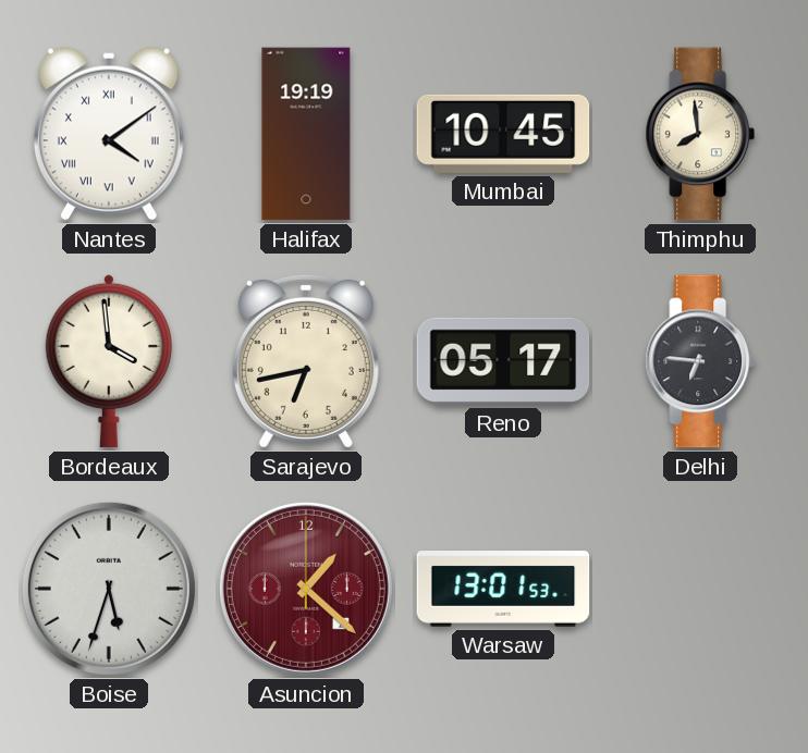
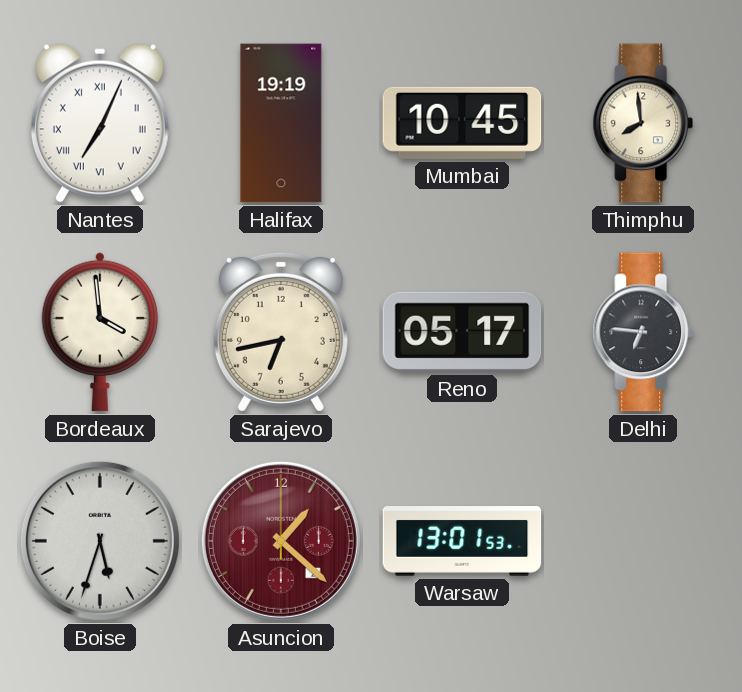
Nantes: 4:09 -> 7:04
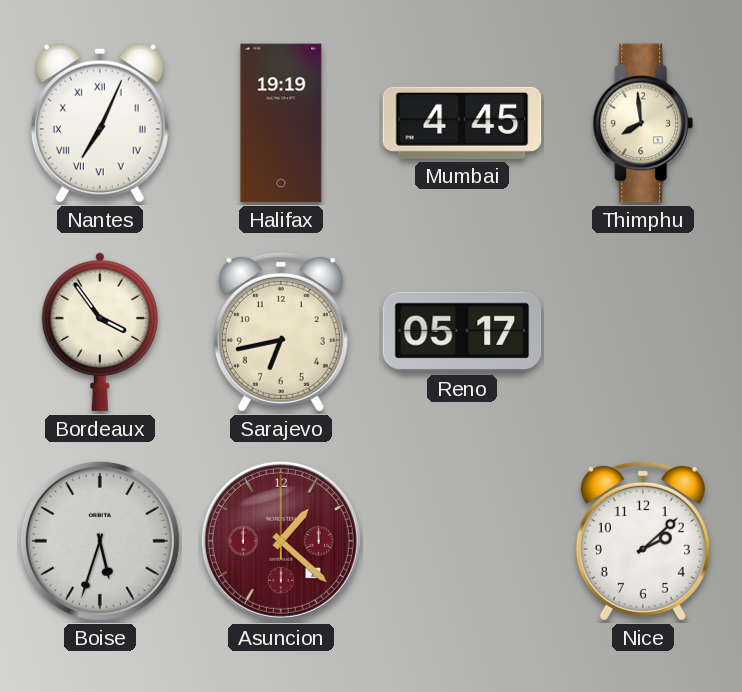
Mumbai: 10:45 -> 4:45
Bordeaux: 3:59 -> 3:54
Delhi: 6:46 -> none
Warsaw: 13:01 -> none
Nice: none -> 2:08
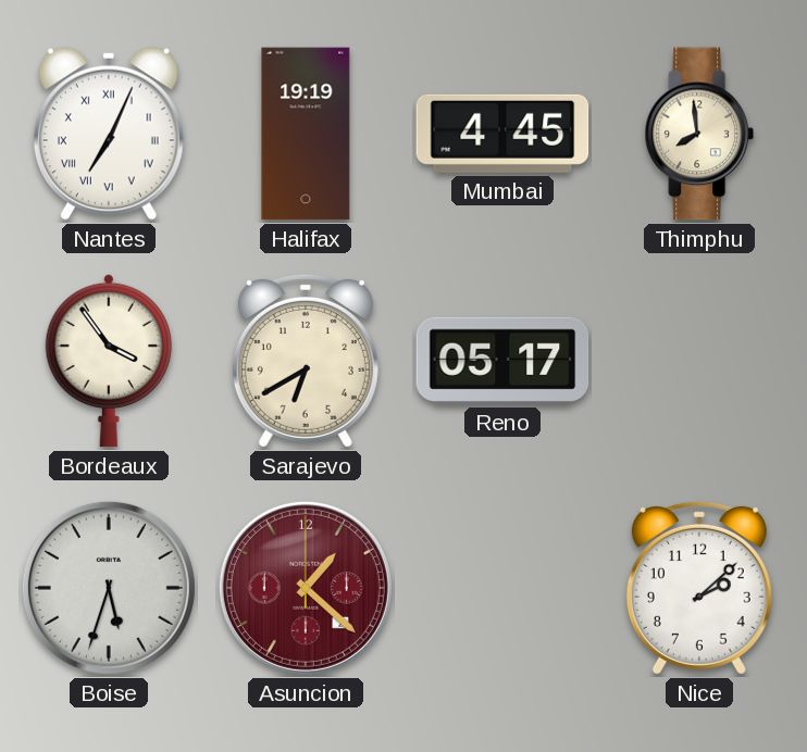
Sarajevo: 6:43 -> 6:40
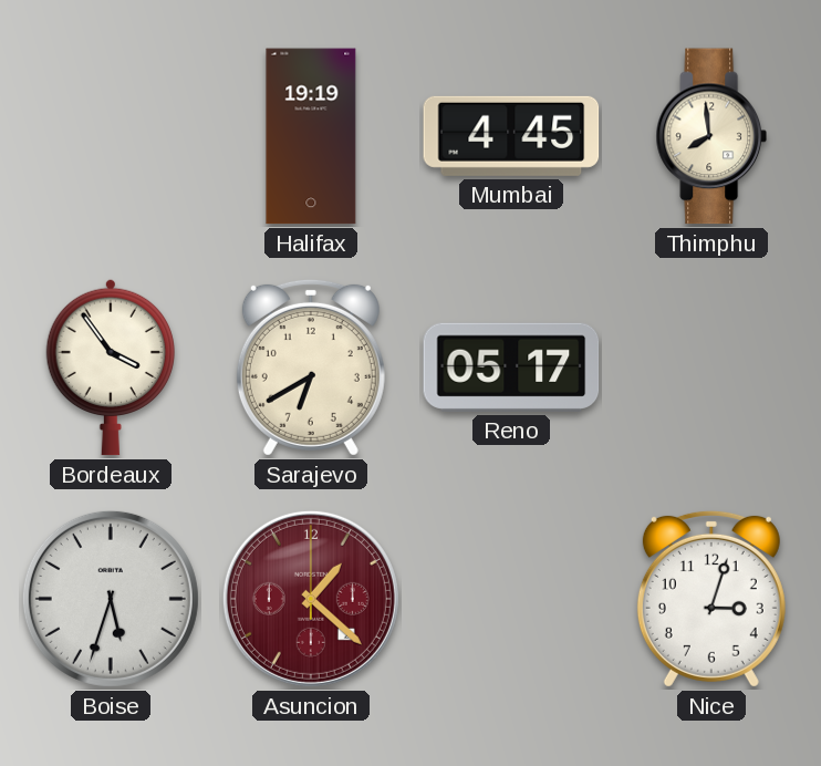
Nantes: 7:04 -> none
Nice: 2:08 -> 3:03
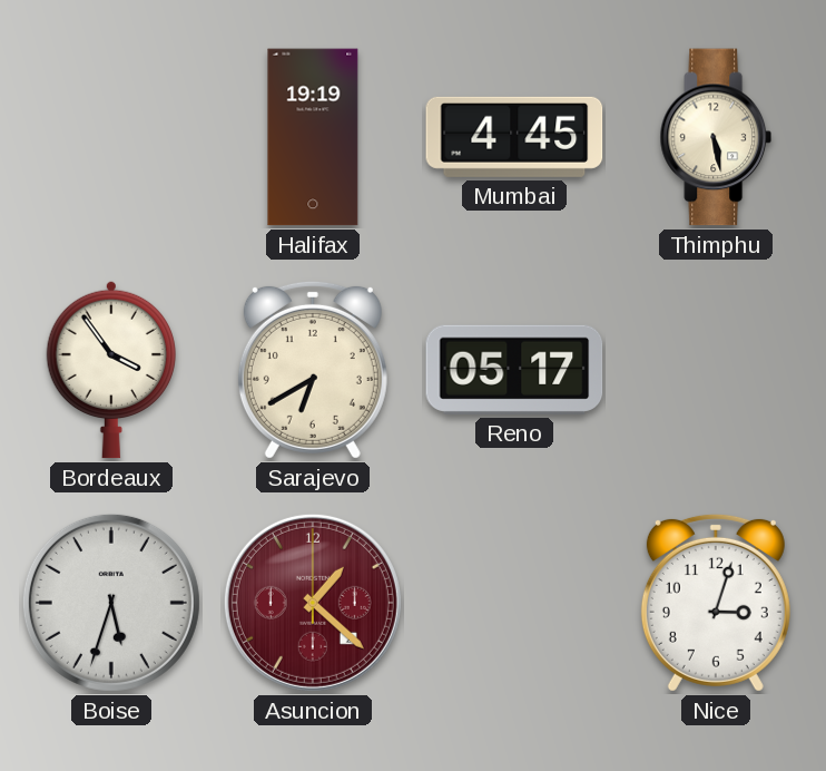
Thimphu: 7:59 -> 5:28
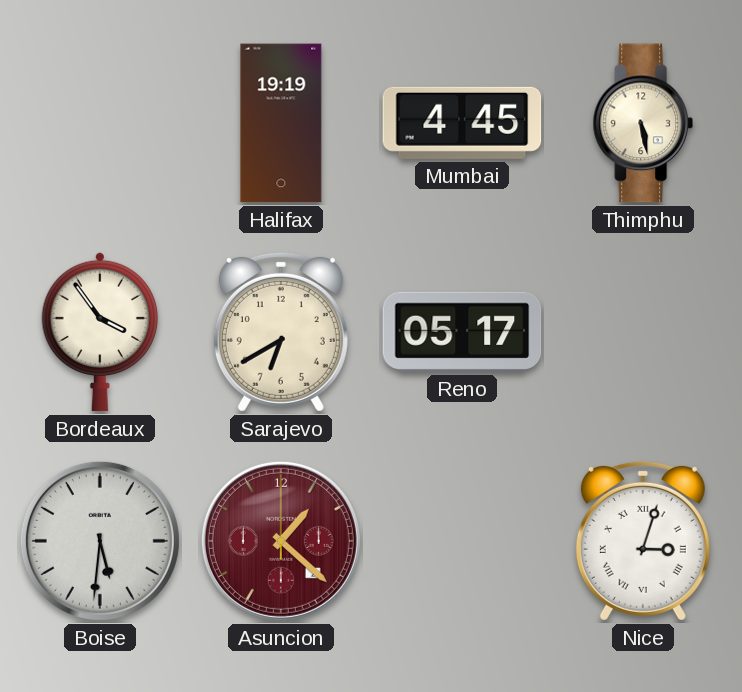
Boise: 5:33 -> 5:31
Nice numerals: Arabic -> Roman
